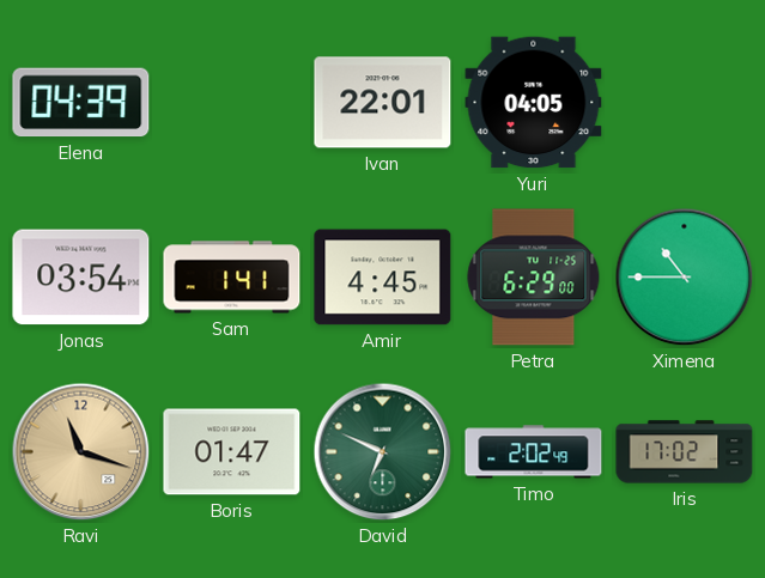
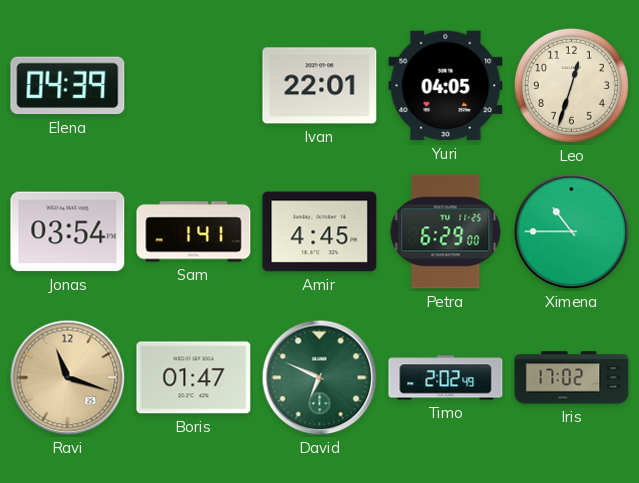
Leo: none -> 12:33
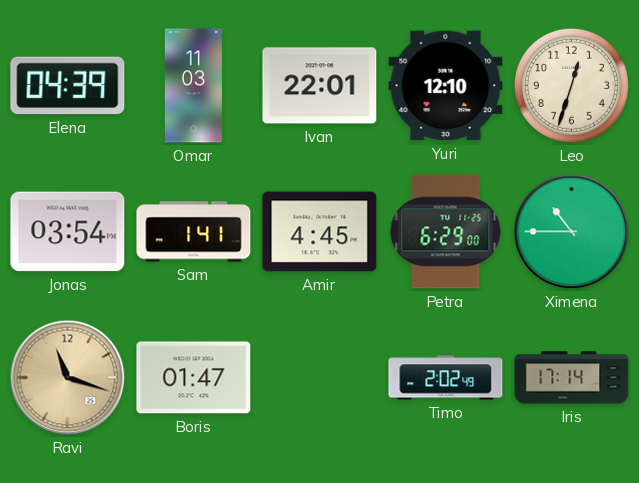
Omar: none -> 11:03
Yuri: 04:05 -> 12:10
David: 6:49 -> none
Iris: 17:02 -> 17:14
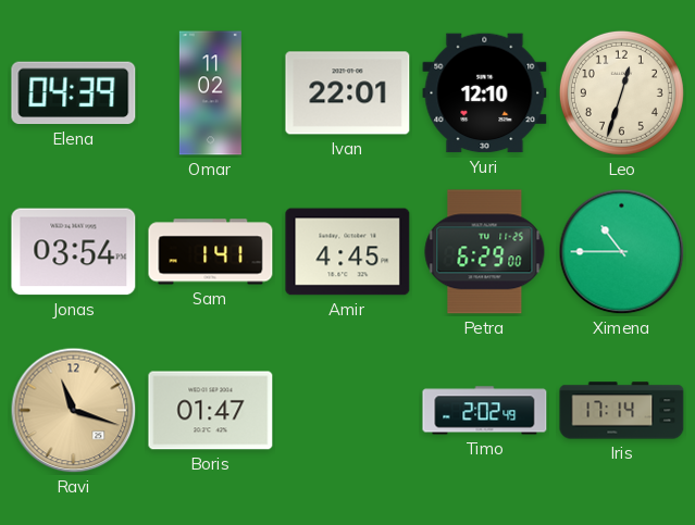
Omar: 11:03 -> 11:02
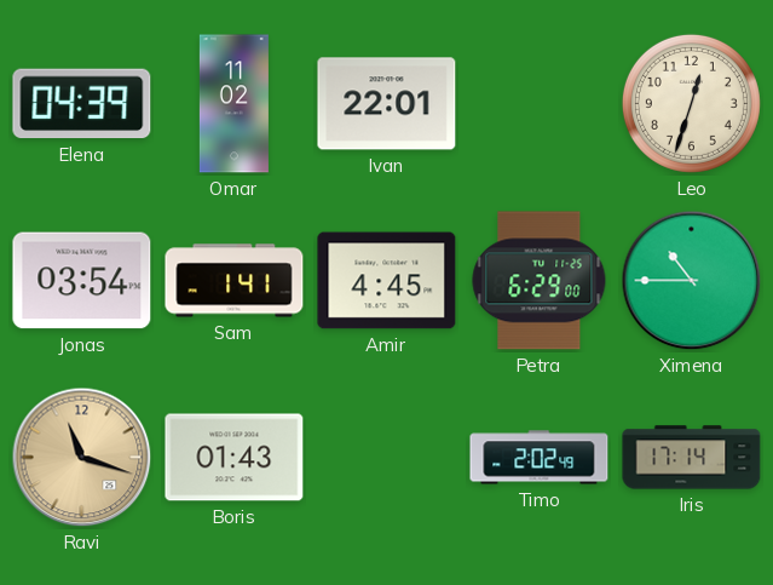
Yuri: 12:10 -> none
Boris: 01:47 -> 01:43
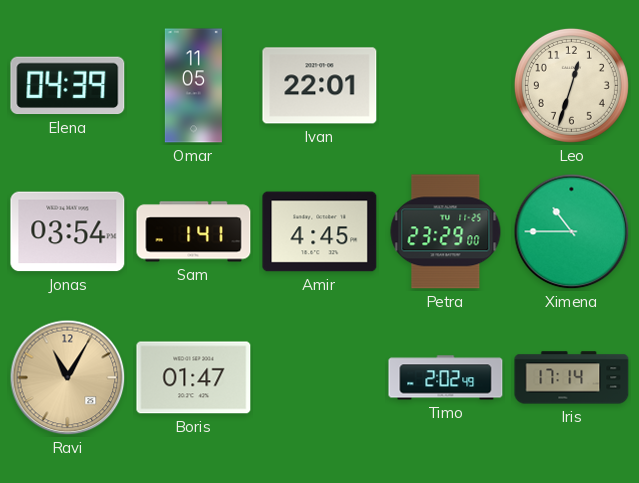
Omar: 11:02 -> 11:05
Petra: 6:29 -> 23:29
Ravi: 11:18 -> 11:05
Boris: 01:43 -> 01:47
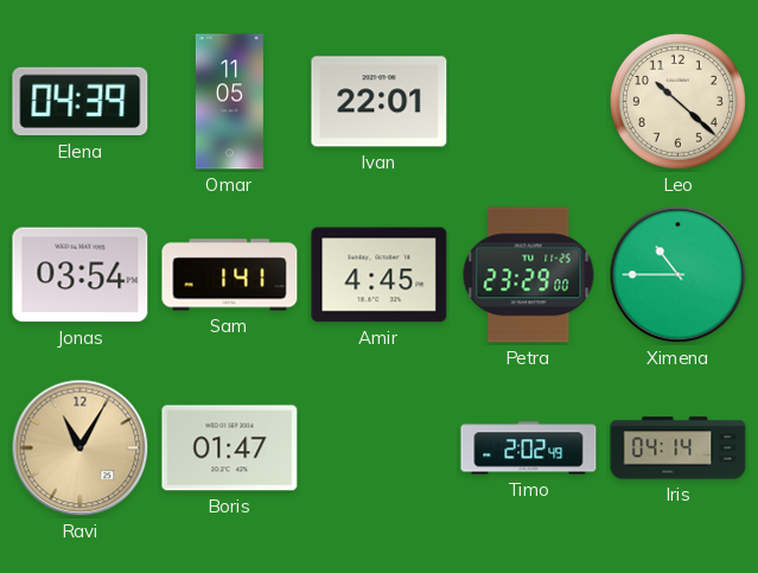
Leo: 12:33 -> 10:22
Iris: 17:14 -> 04:14
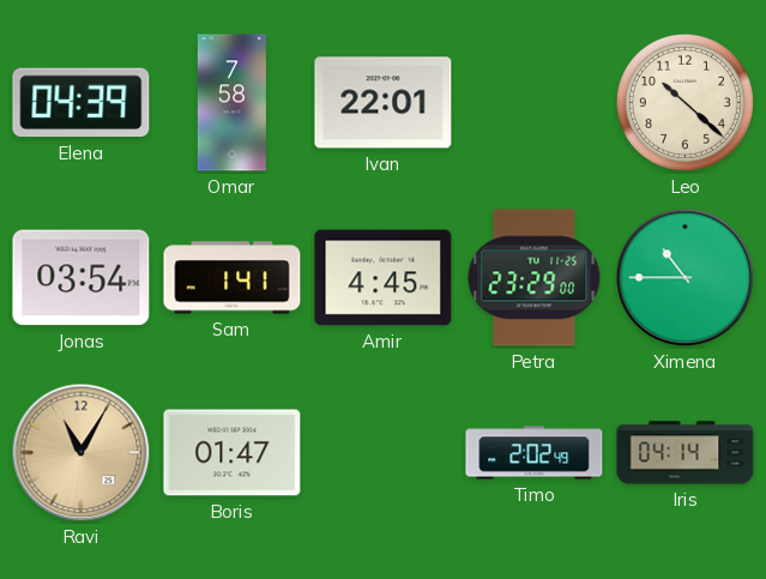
Omar: 11:05 -> 7:58
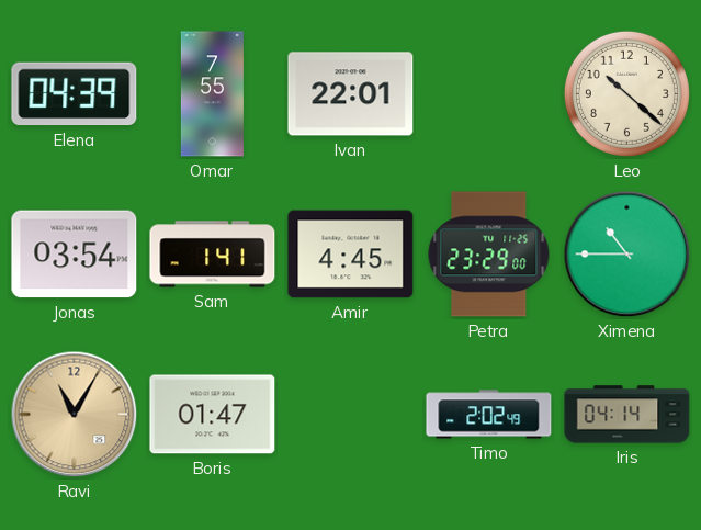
Omar: 7:58 -> 7:55
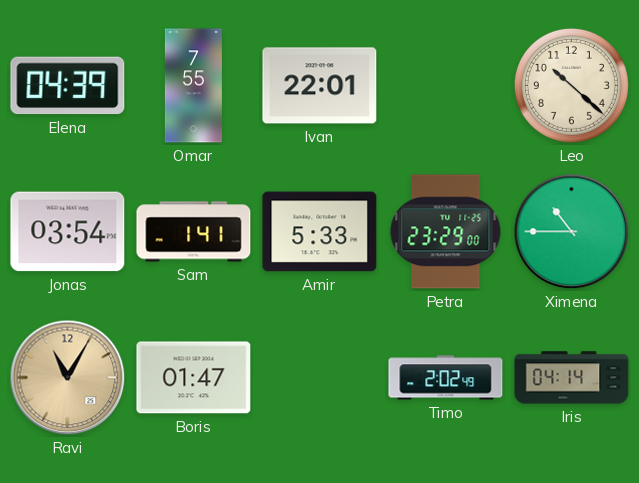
Amir: 4:45 -> 5:33
